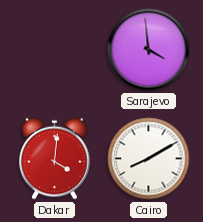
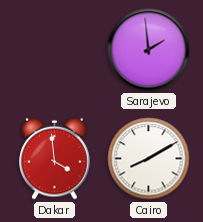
Sarajevo: 3:59 -> 1:59
Dakar: 4:01 -> 3:59
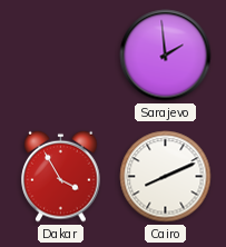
Dakar: 3:59 -> 3:55
Cairo: 8:10 -> 8:11
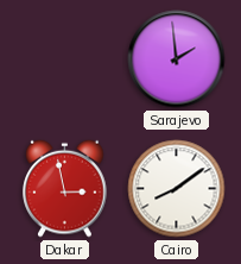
Dakar: 3:55 -> 2:58
Cairo: 8:11 -> 8:09
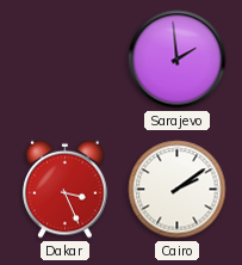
Dakar: 2:58 -> 3:26
Cairo: 8:09 -> 2:09
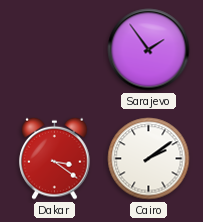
Sarajevo: 1:59 -> 1:54
Dakar: 3:26 -> 3:21
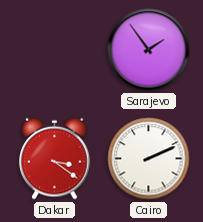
Cairo: 2:09 -> 2:11
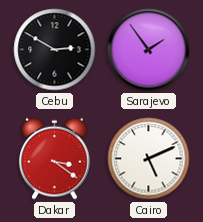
Cebu: none -> 2:50
Cairo: 2:11 -> 5:11
